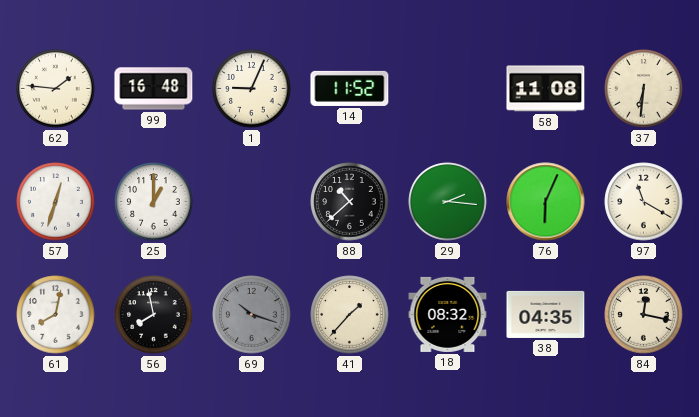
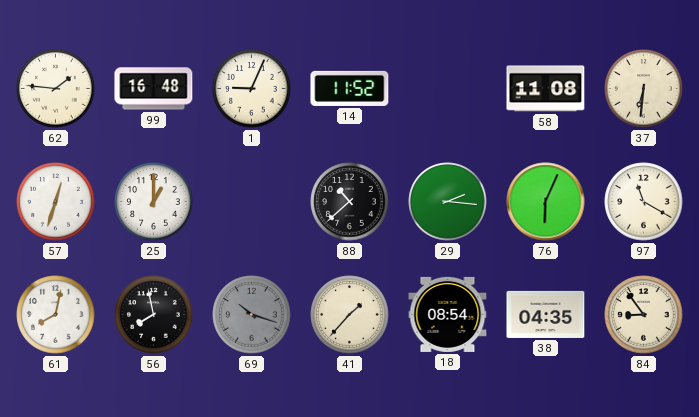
18: 08:32 -> 08:54
84: 12:17 -> 8:54
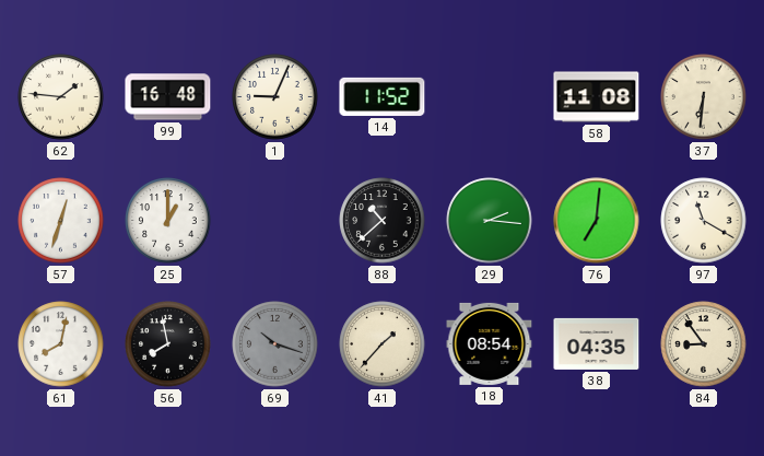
76: 6:04 -> 7:01
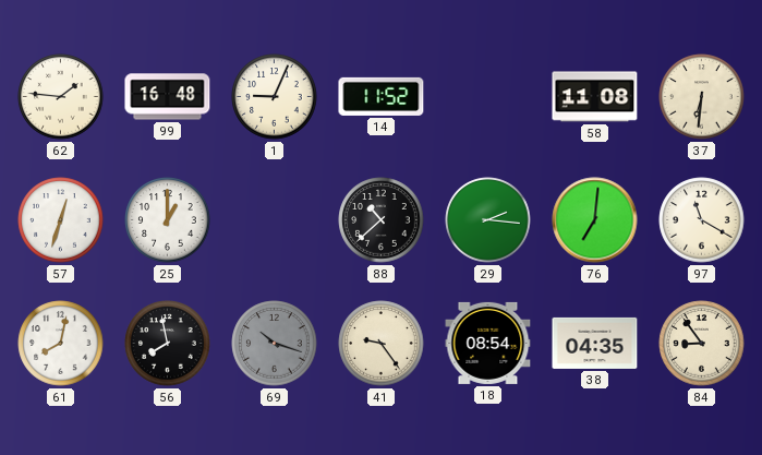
41: 1:37 -> 9:24
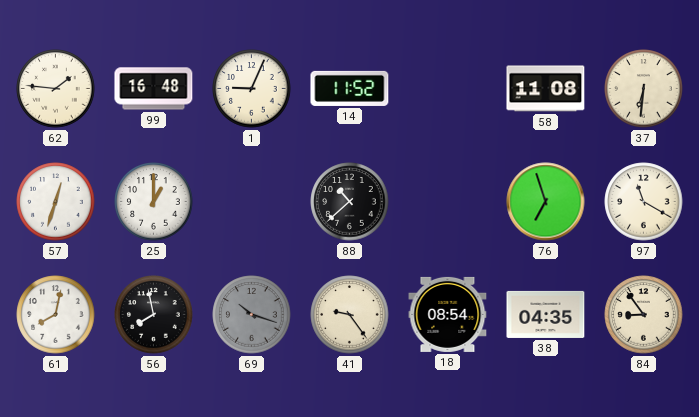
29: 2:16 -> none
76: 7:01 -> 6:57
